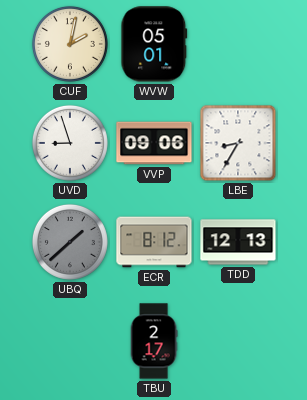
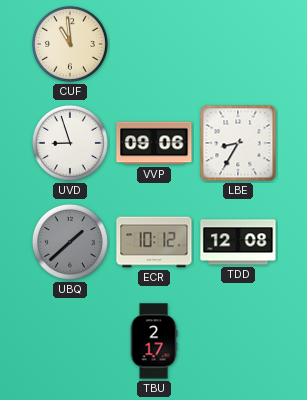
CUF: 2:02 -> 10:59
WVW: 05:01 -> none
ECR: 8:12 -> 10:12
TDD: 12:13 -> 12:08
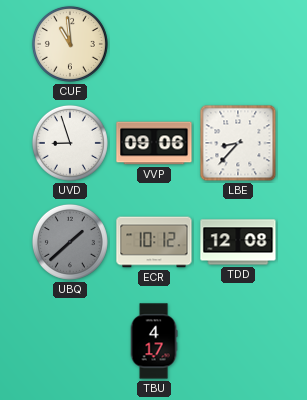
LBE: 8:35 -> 8:37
TBU: 2:17 -> 4:17
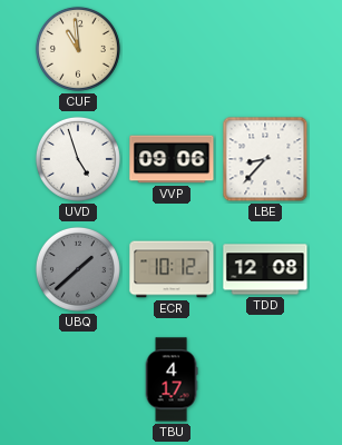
UVD: 8:57 -> 4:57
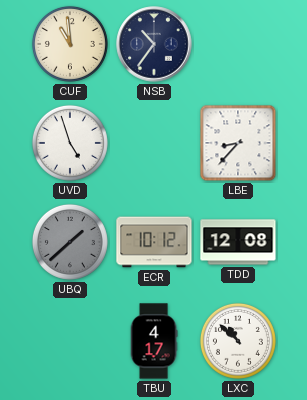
NSB: none -> 10:36
VVP: 09:06 -> none
LXC: none -> 10:52
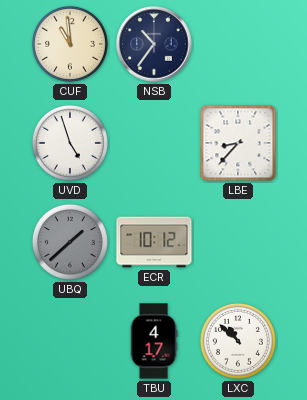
TDD: 12:08 -> none
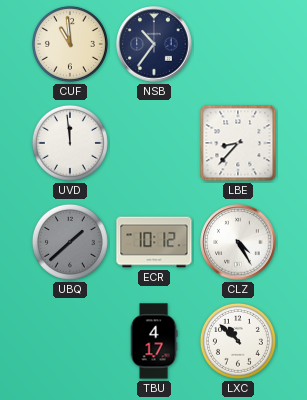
UVD: 4:57 -> 11:59
CLZ: none -> 4:25
